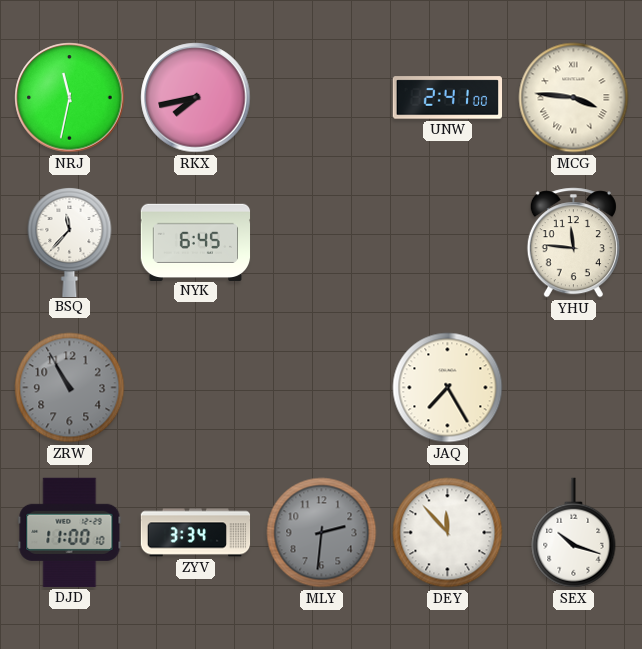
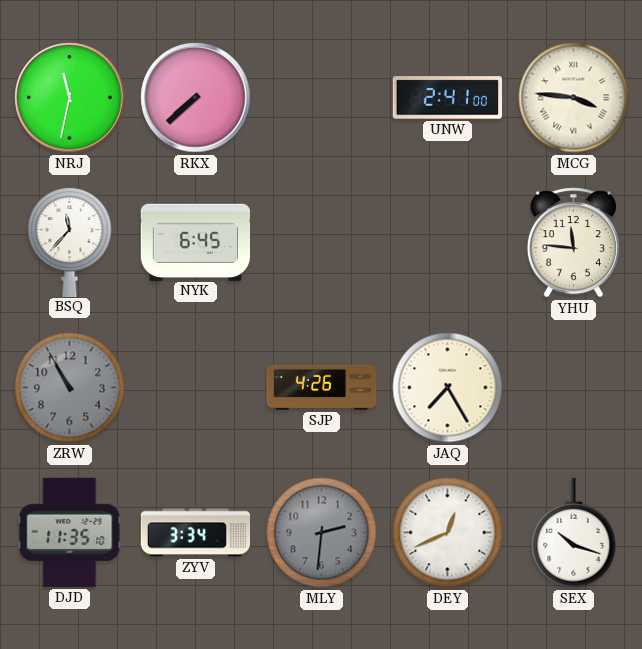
RKX: 7:43 -> 7:38
SJP: none -> 4:26
DJD: 11:00 -> 11:35
DEY: 11:53 -> 12:41
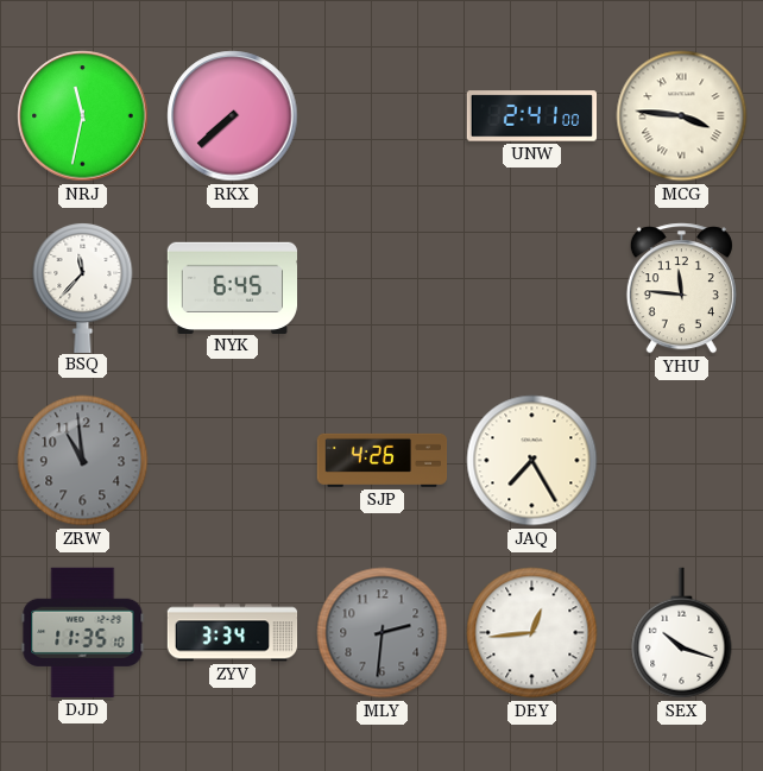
ZRW: 10:55 -> 10:59
DEY: 12:41 -> 12:44
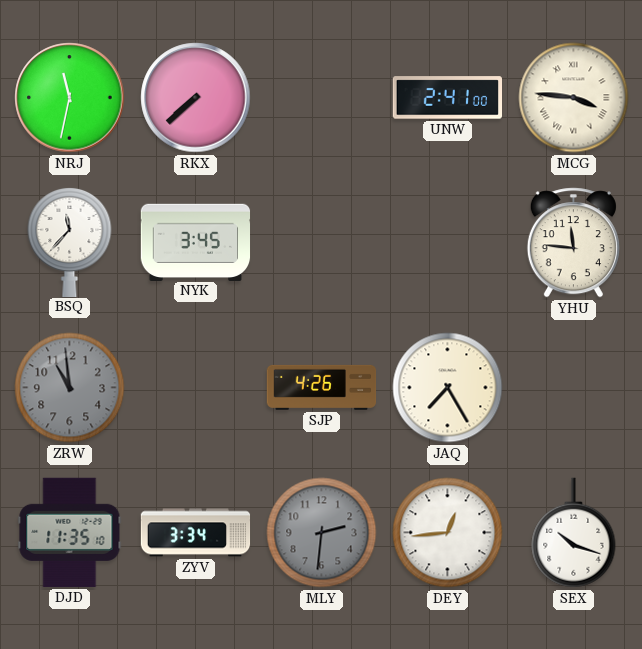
NYK: 6:45 -> 3:45
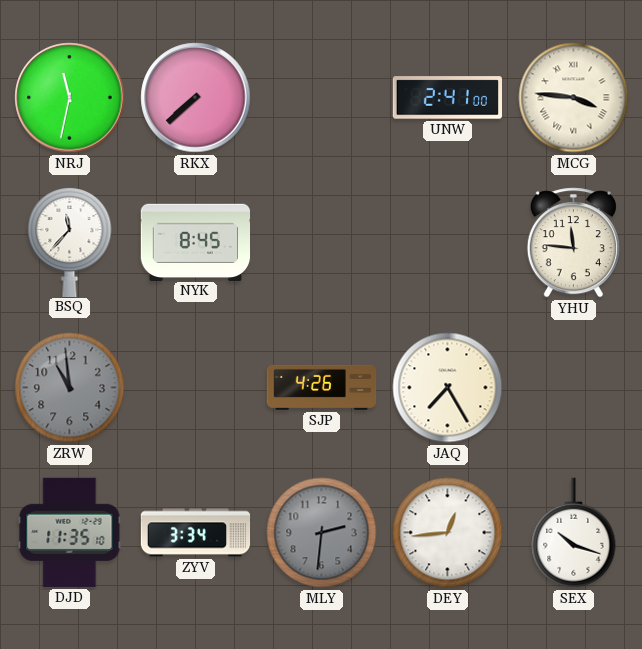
NYK: 3:45 -> 8:45
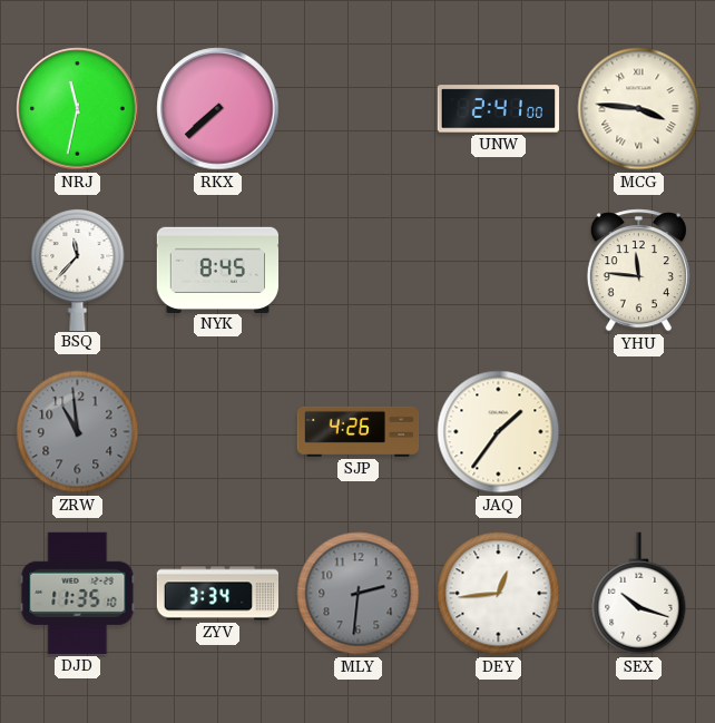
JAQ: 7:25 -> 1:36
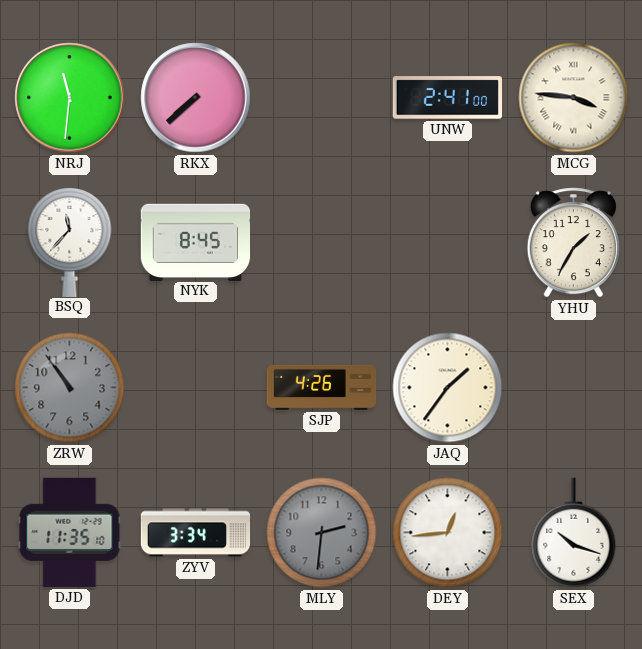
NRJ: 11:32 -> 11:31
YHU: 11:46 -> 1:35
ZRW: 10:59 -> 10:54
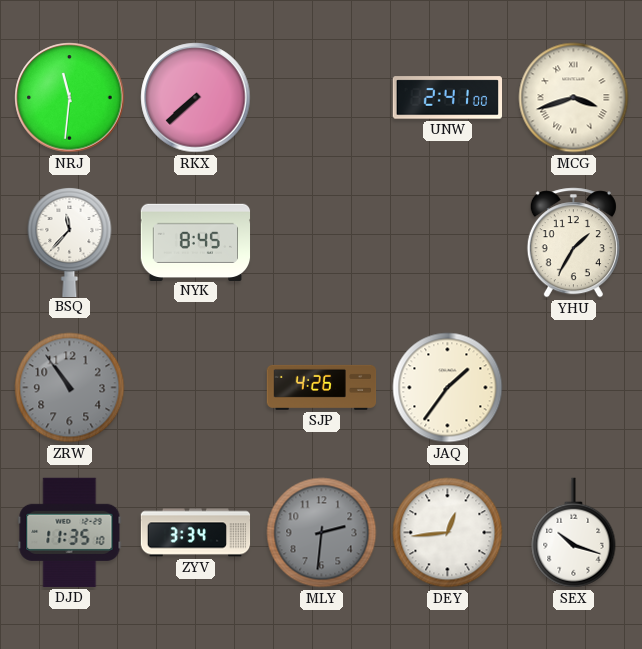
MCG: 3:46 -> 3:42
